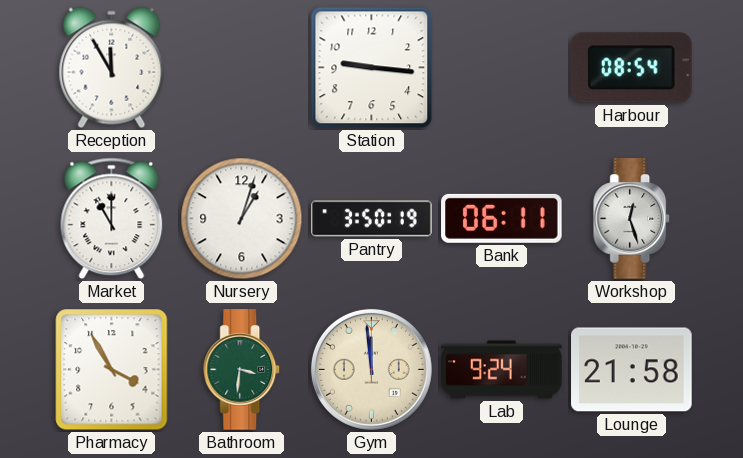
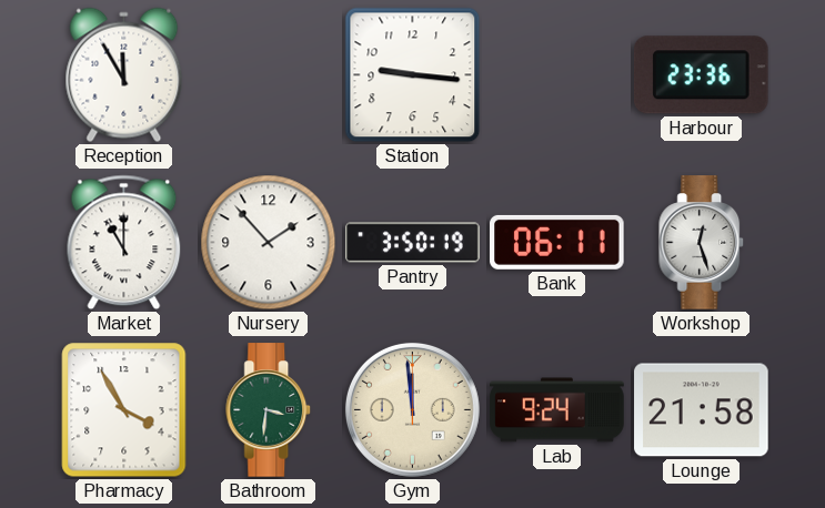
Harbour: 08:54 -> 23:36
Nursery: 1:03 -> 1:53
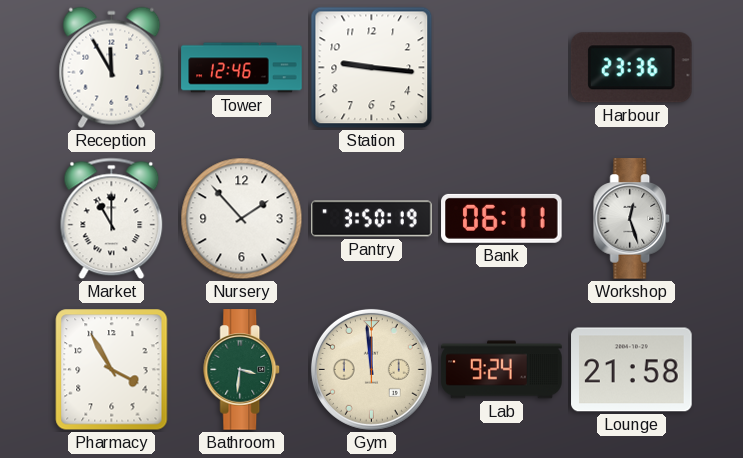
Tower: none -> 12:46
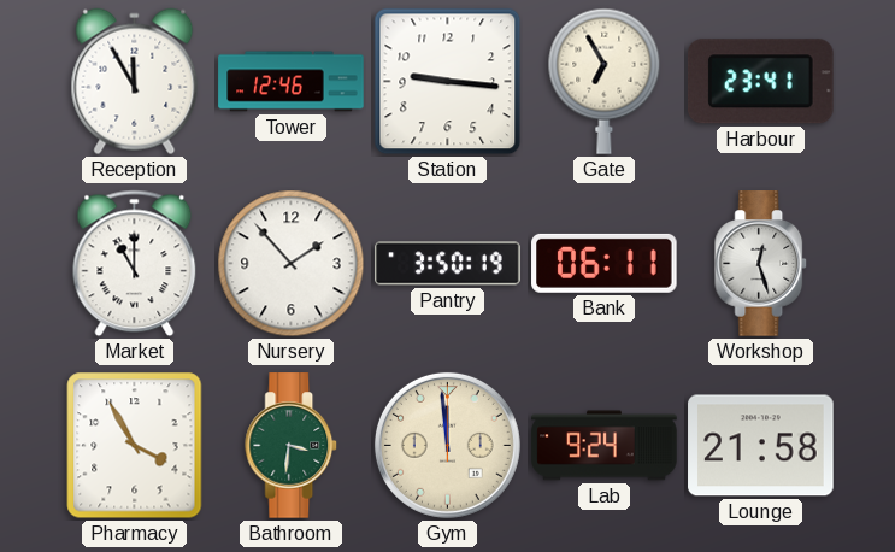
Gate: none -> 6:55
Harbour: 23:36 -> 23:41
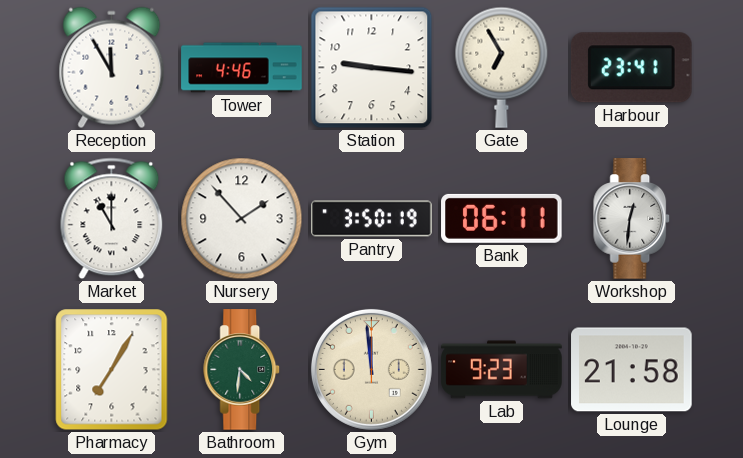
Tower: 12:46 -> 4:46
Workshop: 12:27 -> 12:31
Pharmacy: 3:55 -> 7:05
Bathroom: 3:31 -> 4:31
Lab: 9:24 -> 9:23
